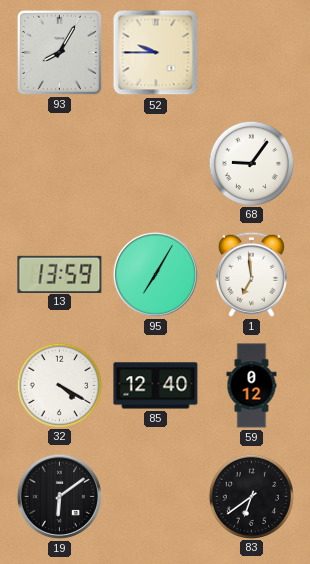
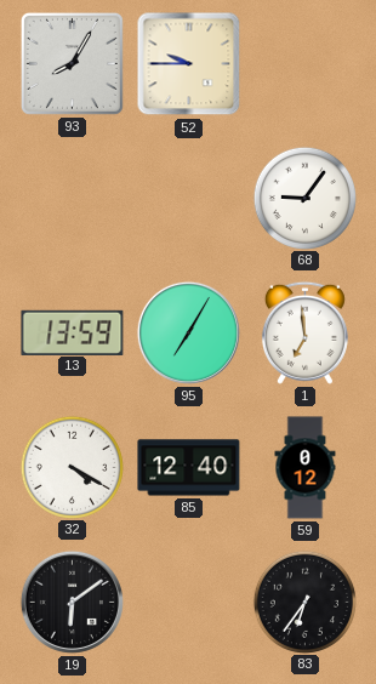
83: 6:39 -> 6:36
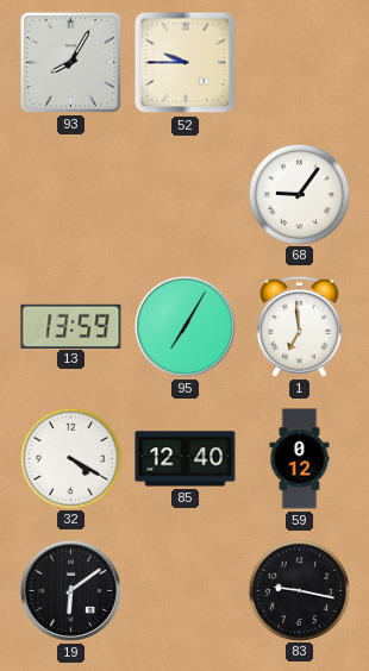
83: 6:36 -> 9:17
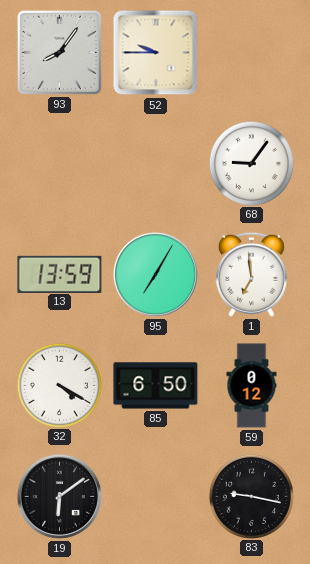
93: 8:05 -> 8:06
85: 12:40 -> 6:50
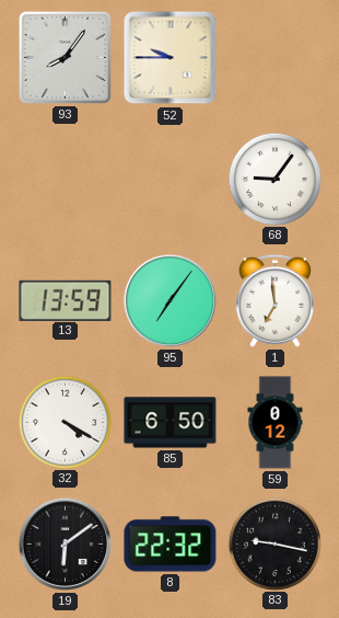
95: 7:05 -> 7:06
8: none -> 22:32
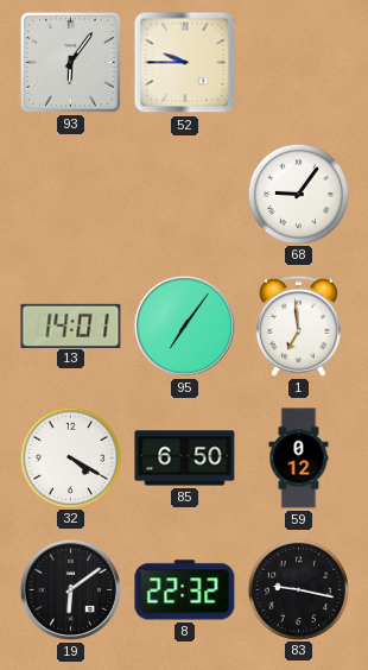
93: 8:06 -> 6:06
13: 13:59 -> 14:01
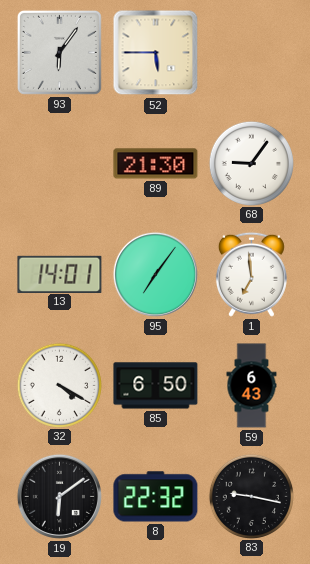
52: 9:45 -> 5:45
89: none -> 21:30
59: 0:12 -> 6:43
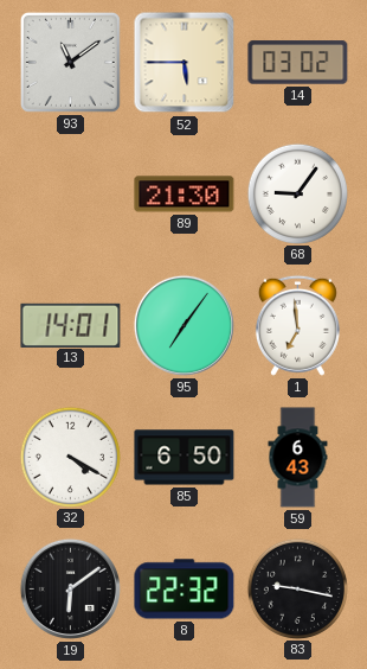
93: 6:06 -> 11:09
14: none -> 03:02
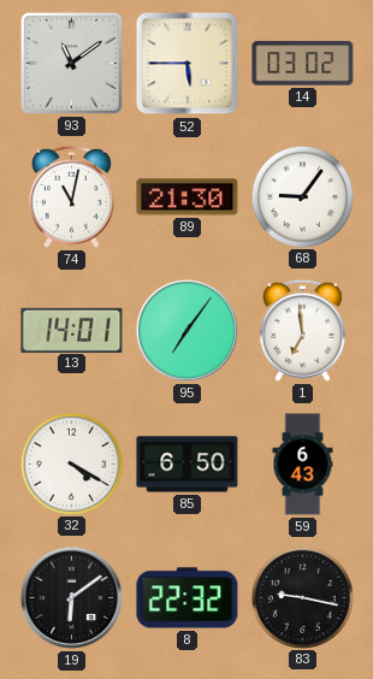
74: none -> 11:02
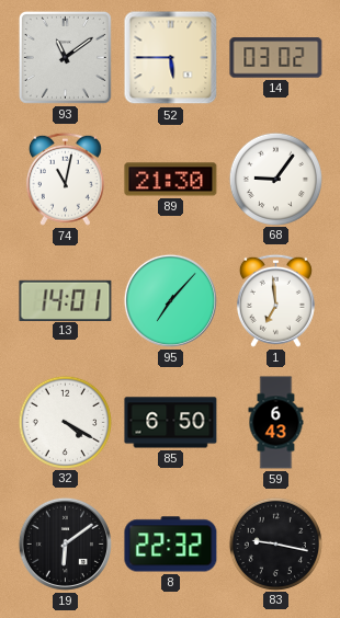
95: 7:06 -> 7:07
